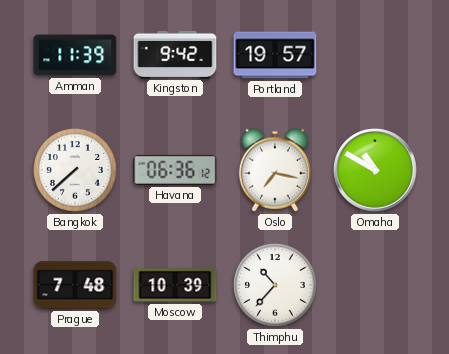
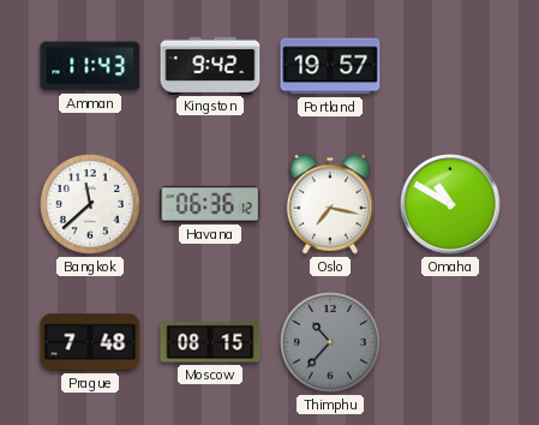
Amman: 11:39 -> 11:43
Bangkok: 7:38 -> 11:38
Moscow: 10:39 -> 08:15
Thimphu dial: white -> grey
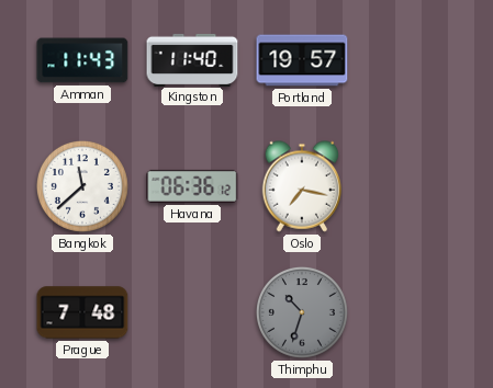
Kingston: 9:42 -> 11:40
Omaha: 10:50 -> none
Moscow: 08:15 -> none
Thimphu: 10:37 -> 10:33
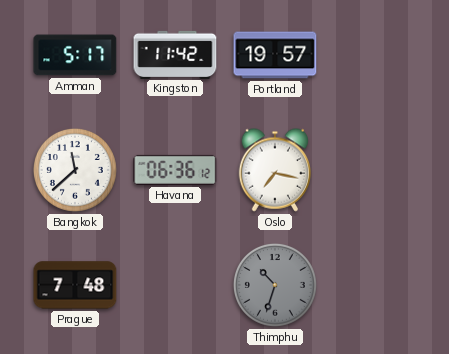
Amman: 11:43 -> 5:17
Kingston: 11:40 -> 11:42
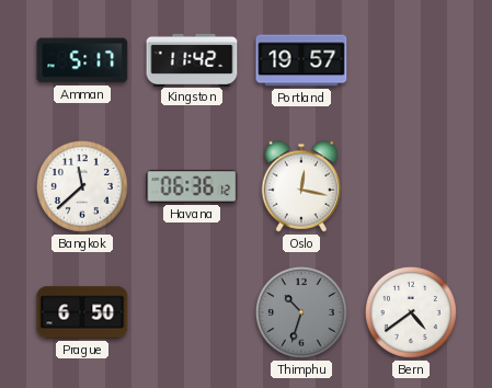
Oslo: 7:17 -> 12:17
Prague: 7:48 -> 6:50
Bern: none -> 4:39
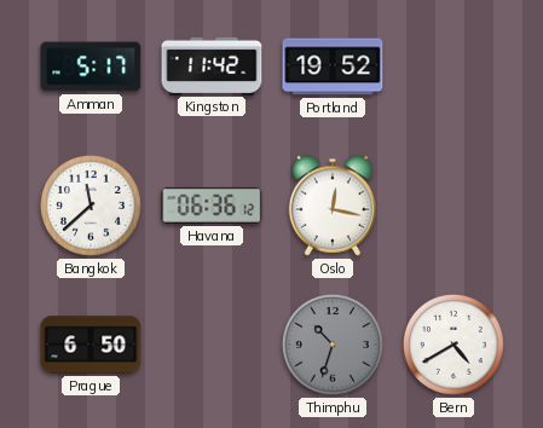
Portland: 19:57 -> 19:52
Bern: 4:39 -> 4:40
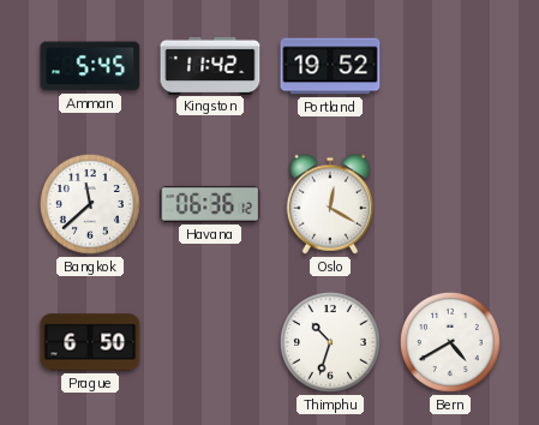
Amman: 5:17 -> 5:45
Oslo: 12:17 -> 12:20
Thimphu dial: grey -> white
